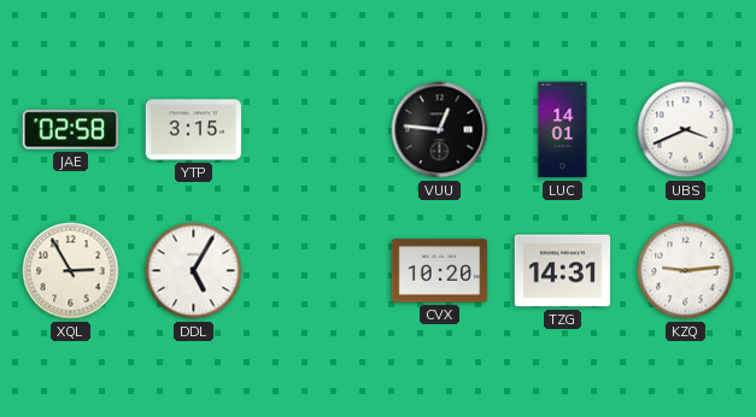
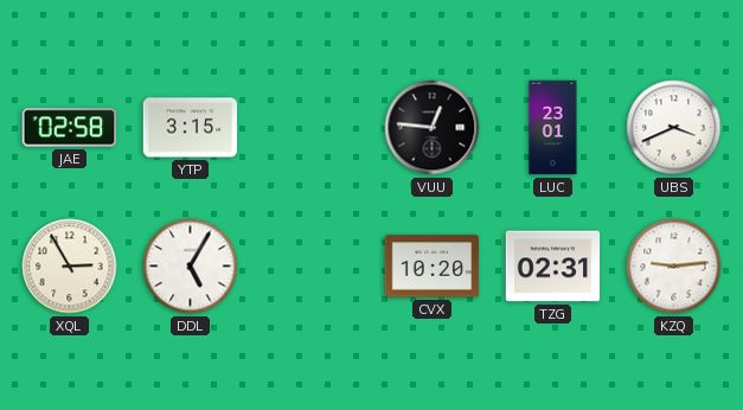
LUC: 14:01 -> 23:01
TZG: 14:31 -> 02:31
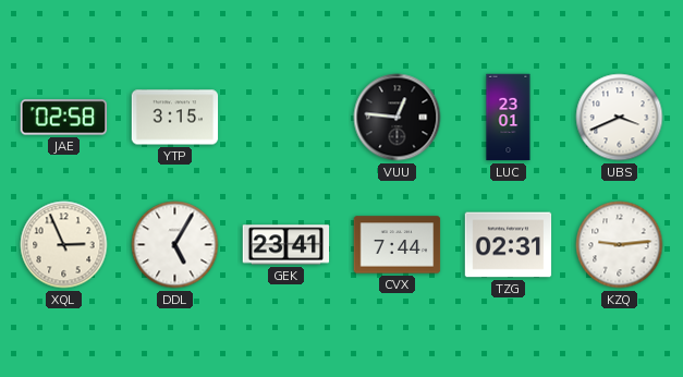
XQL: 2:55 -> 2:56
GEK: none -> 23:41
CVX: 10:20 -> 7:44
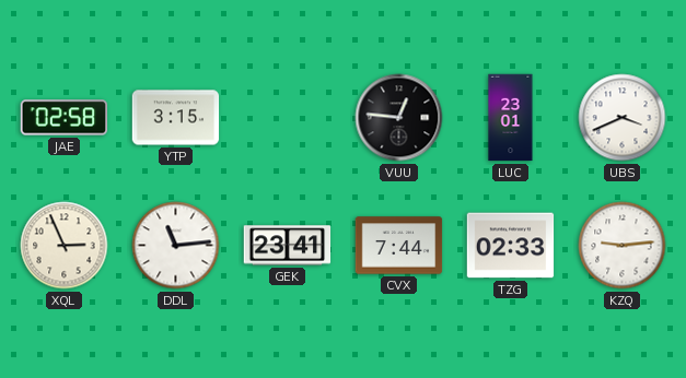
DDL: 5:05 -> 11:14
TZG: 02:31 -> 02:33
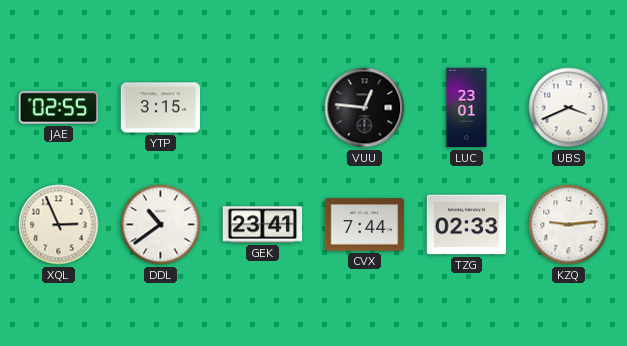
JAE: 02:58 -> 02:55
DDL: 11:14 -> 10:39
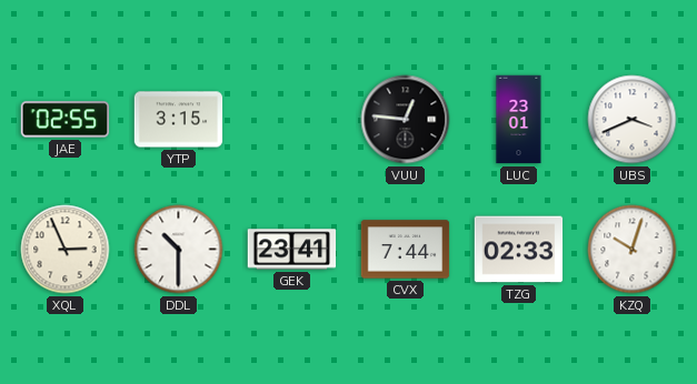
DDL: 10:39 -> 10:30
KZQ: 9:14 -> 10:03
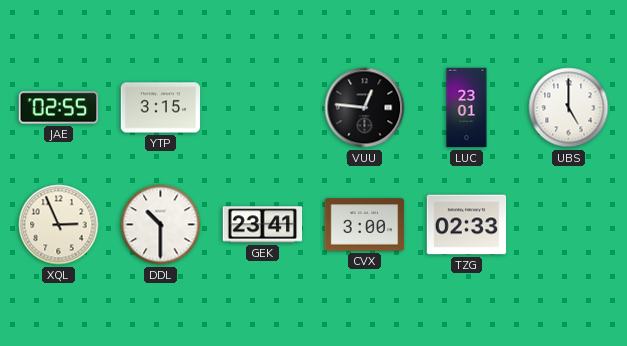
UBS: 3:41 -> 5:00
CVX: 7:44 -> 3:00
KZQ: 10:03 -> none
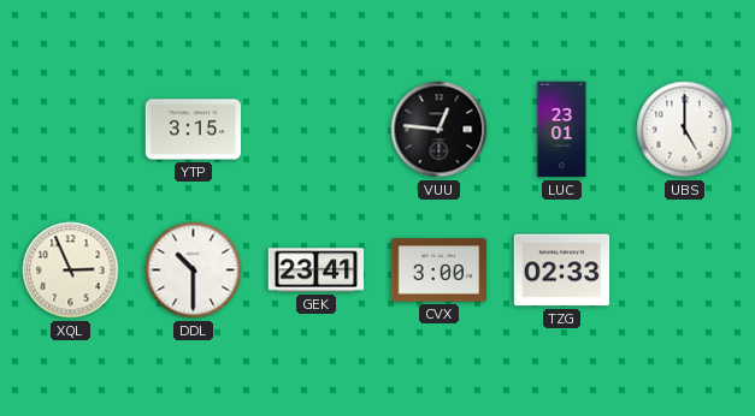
JAE: 02:55 -> none
